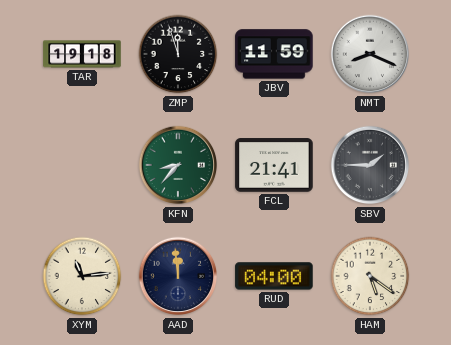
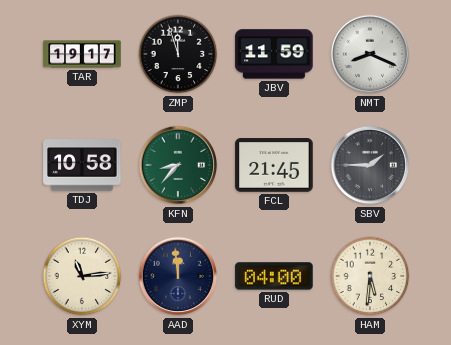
TAR: 19:18 -> 19:17
TDJ: none -> 10:58
FCL: 21:41 -> 21:45
HAM: 5:21 -> 5:31
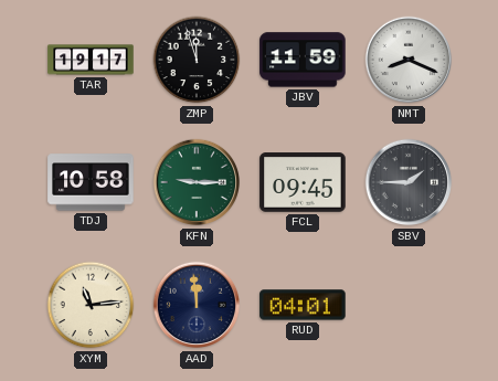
KFN: 8:37 -> 9:15
FCL: 21:45 -> 09:45
RUD: 04:00 -> 04:01
HAM: 5:31 -> none
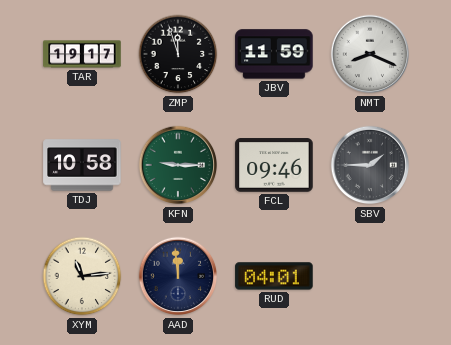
FCL: 09:45 -> 09:46
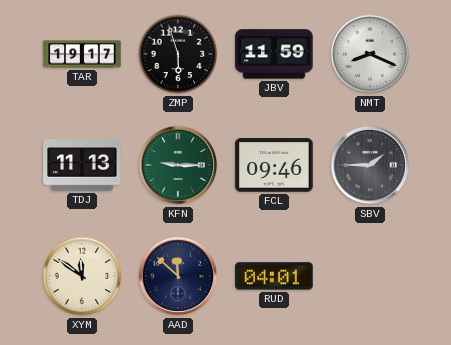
ZMP: 11:57 -> 5:57
TDJ: 10:58 -> 11:13
XYM: 11:14 -> 11:51
AAD: 11:59 -> 11:52
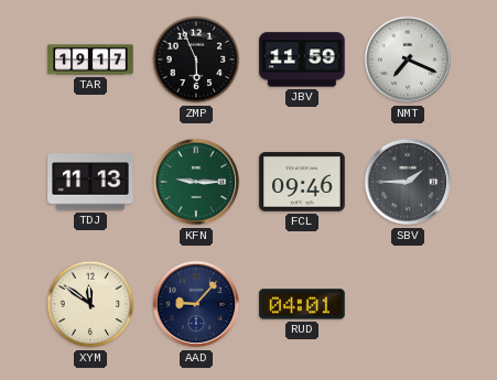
ZMP: 5:57 -> 5:56
NMT: 8:19 -> 7:19
AAD: 11:52 -> 9:07
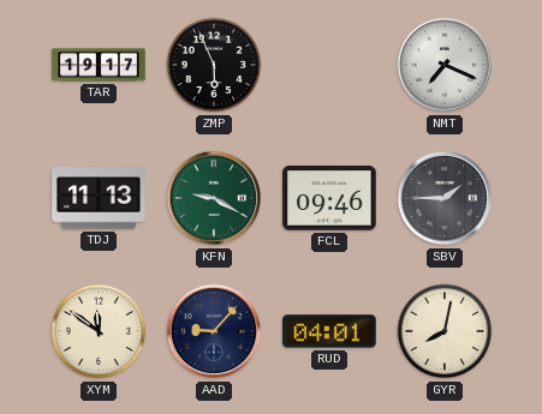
JBV: 11:59 -> none
KFN: 9:15 -> 9:20
GYR: none -> 8:02
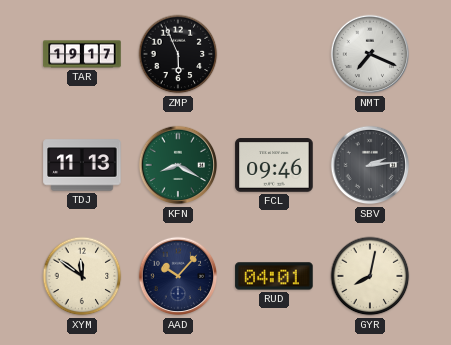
KFN: 9:20 -> 8:20
SBV: 1:45 -> 2:14
AAD: 9:07 -> 10:07
